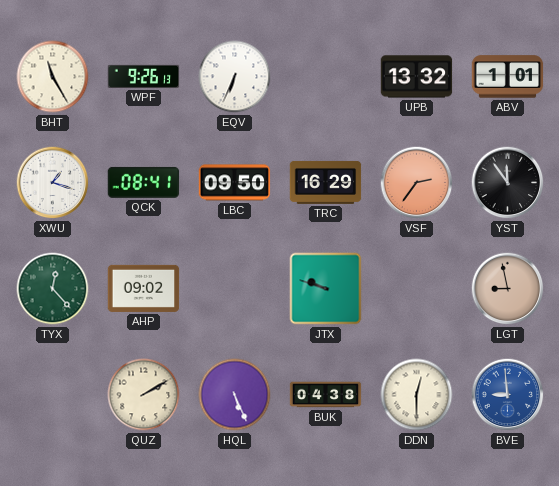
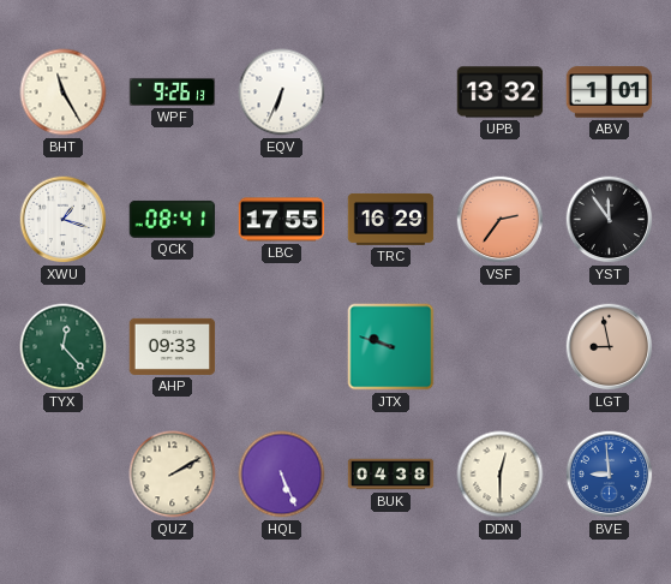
LBC: 09:50 -> 17:55
AHP: 09:02 -> 09:33
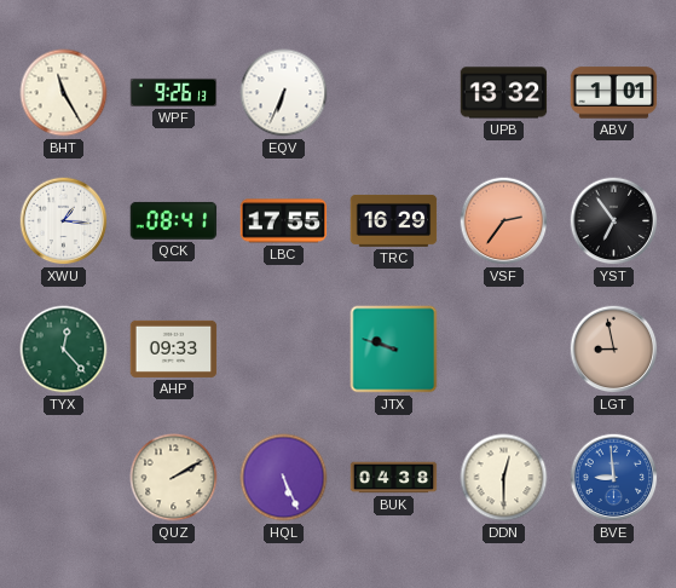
XWU: 1:18 -> 1:16
YST: 11:54 -> 6:54
